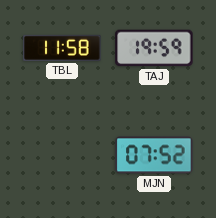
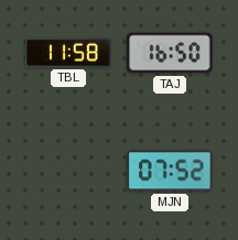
TAJ: 19:59 -> 16:50
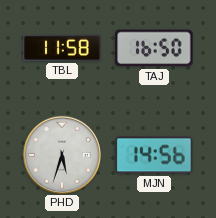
PHD: none -> 5:33
MJN: 07:52 -> 14:56
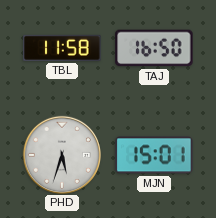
MJN: 14:56 -> 15:01
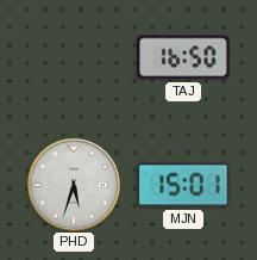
TBL: 11:58 -> none
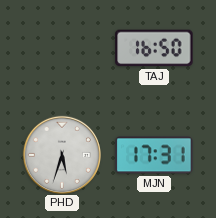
MJN: 15:01 -> 17:31
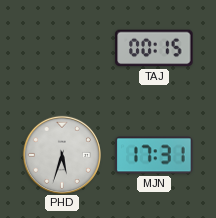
TAJ: 16:50 -> 00:15
